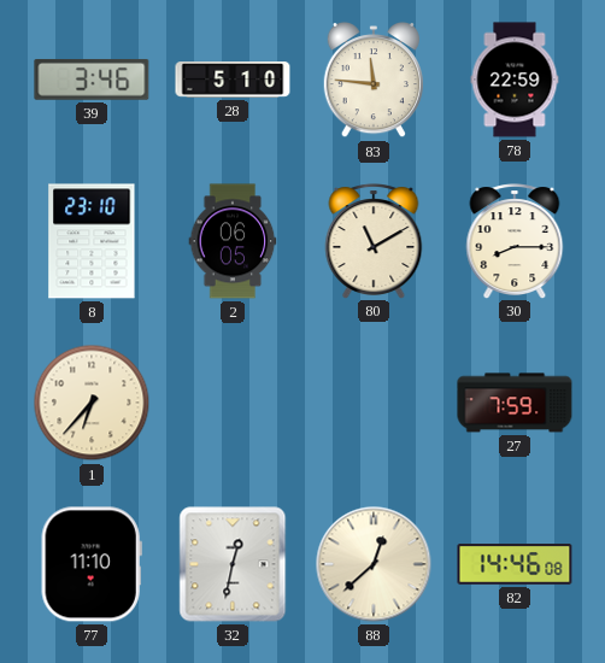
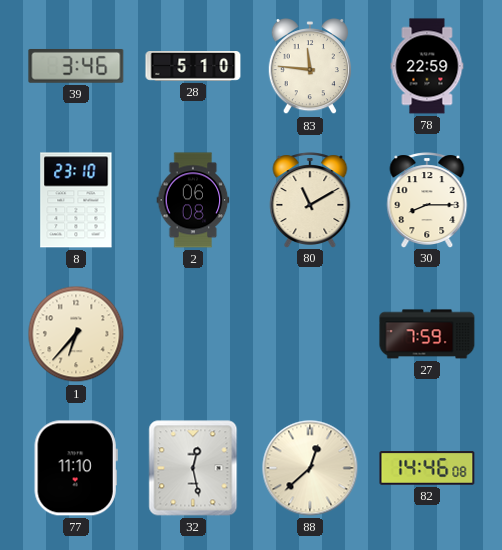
2: 06:05 -> 06:08
32: 12:32 -> 12:28
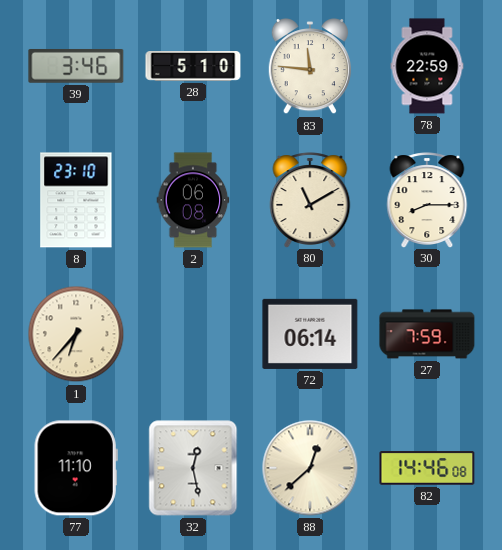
72: none -> 06:14
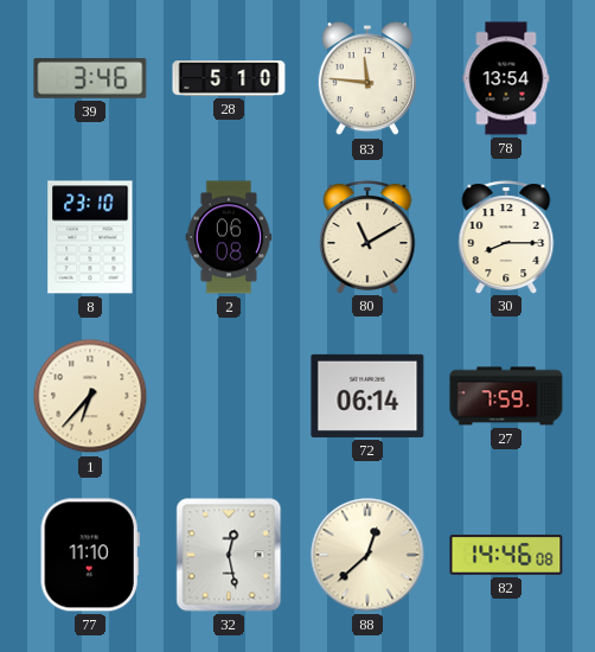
78: 22:59 -> 13:54
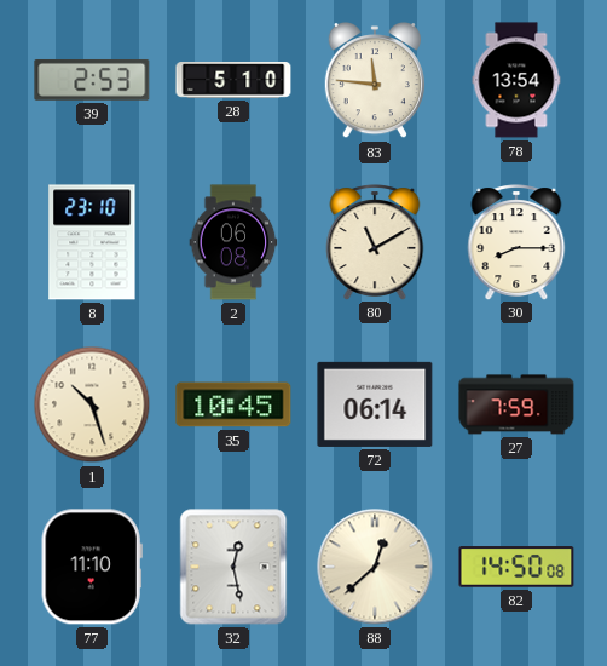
39: 3:46 -> 2:53
1: 6:37 -> 10:27
35: none -> 10:45
82: 14:46 -> 14:50
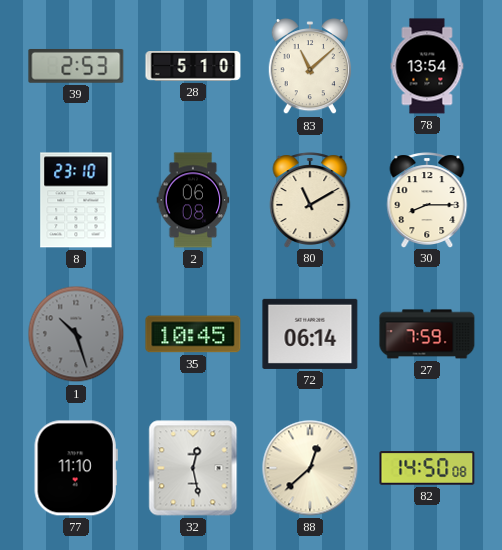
83: 11:46 -> 11:08
1 dial: cream -> grey
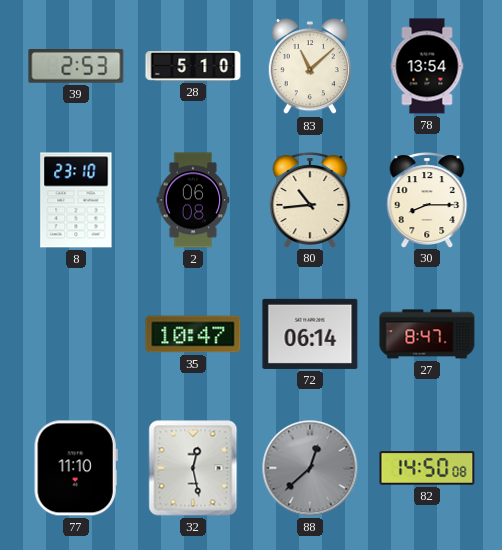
80: 11:10 -> 10:44
1: 10:27 -> none
35: 10:45 -> 10:47
27: 7:59 -> 8:47
88 dial: cream -> grey
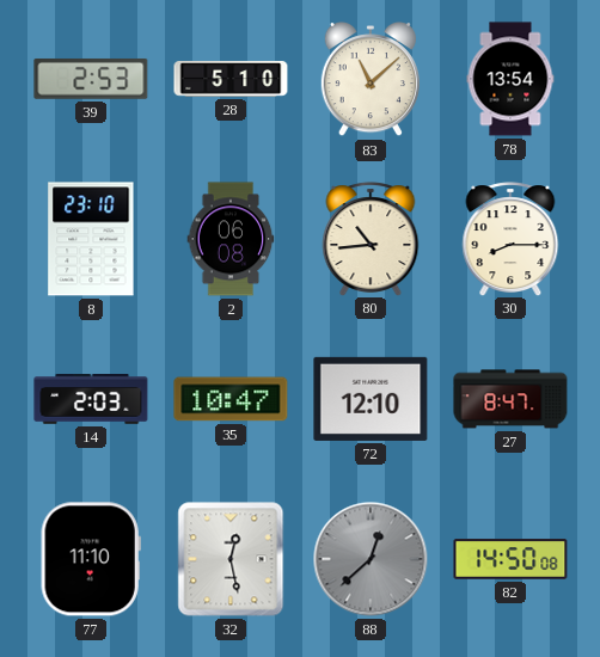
14: none -> 2:03
72: 06:14 -> 12:10
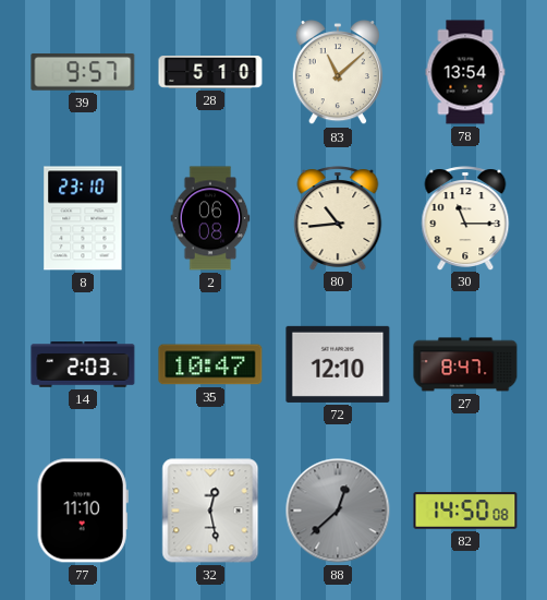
39: 2:53 -> 9:57
30: 8:15 -> 11:15
